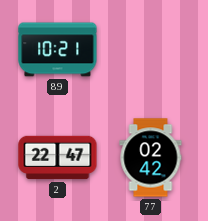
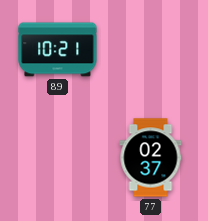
2: 22:47 -> none
77: 02:42 -> 02:37
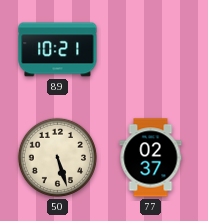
50: none -> 5:27
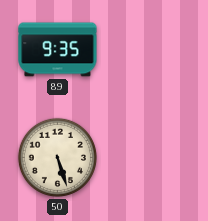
89: 10:21 -> 9:35
77: 02:37 -> none
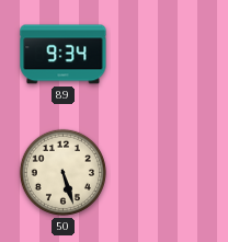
89: 9:35 -> 9:34
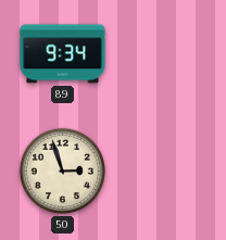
50: 5:27 -> 2:57
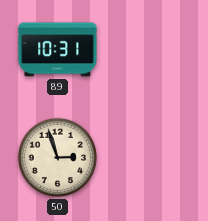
89: 9:34 -> 10:31
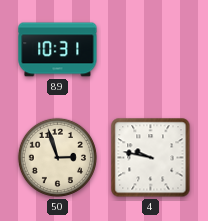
4: none -> 9:47
